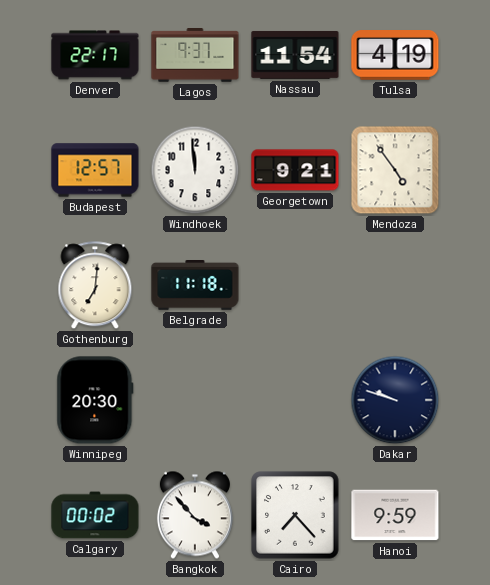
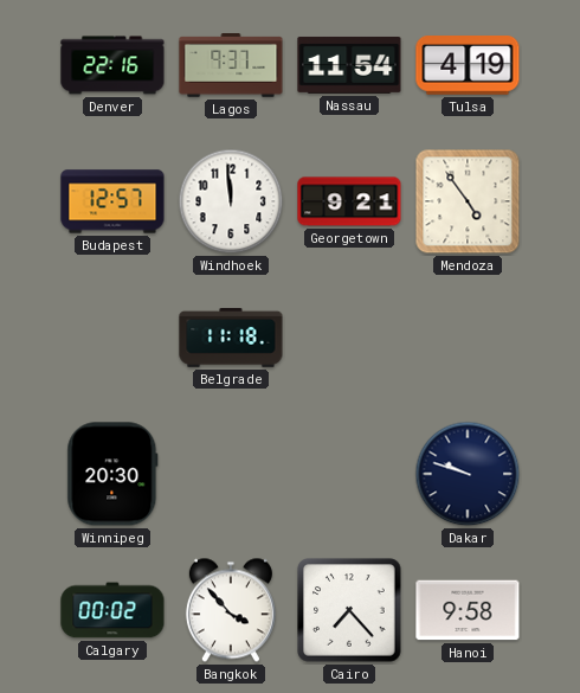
Denver: 22:17 -> 22:16
Gothenburg: 7:01 -> none
Hanoi: 9:59 -> 9:58
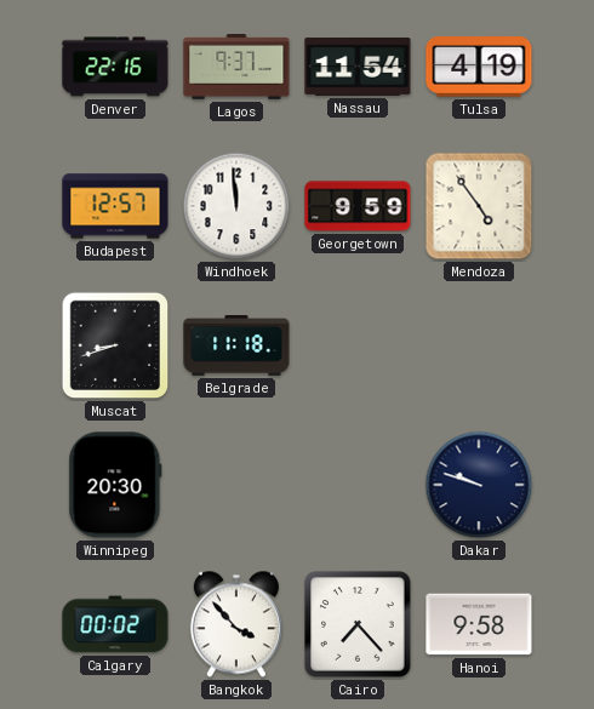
Georgetown: 9:21 -> 9:59
Muscat: none -> 8:42
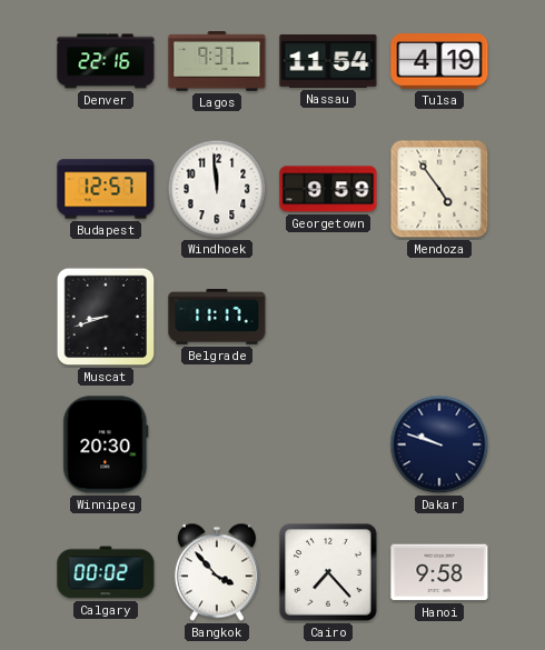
Belgrade: 11:18 -> 11:17
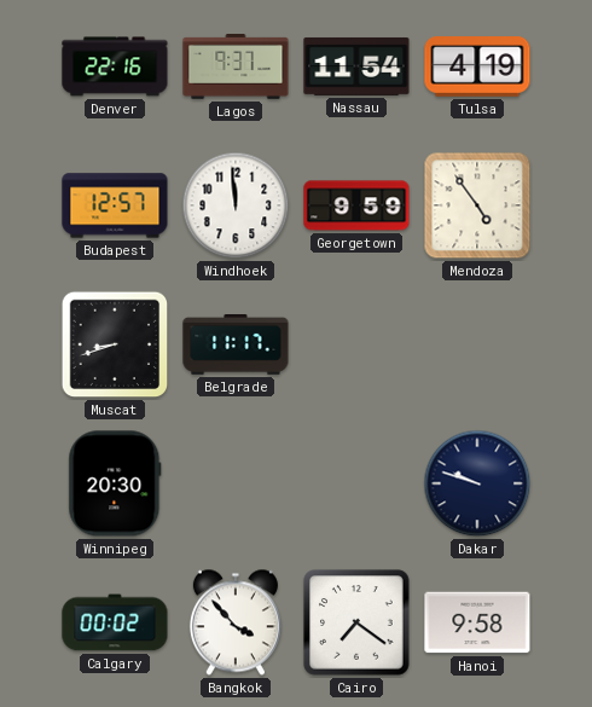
Cairo: 7:23 -> 7:21
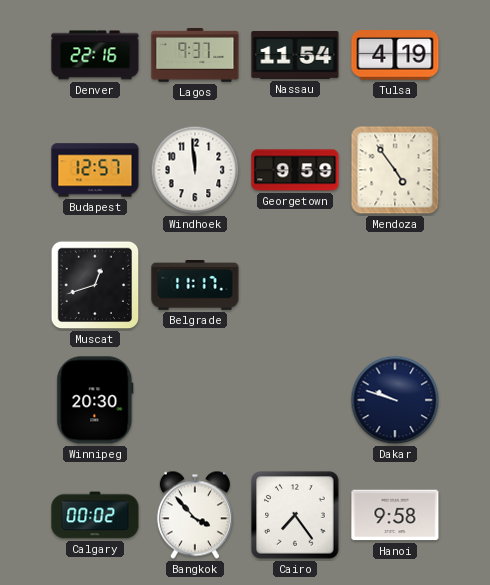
Muscat: 8:42 -> 12:42
Cairo: 7:21 -> 7:24
